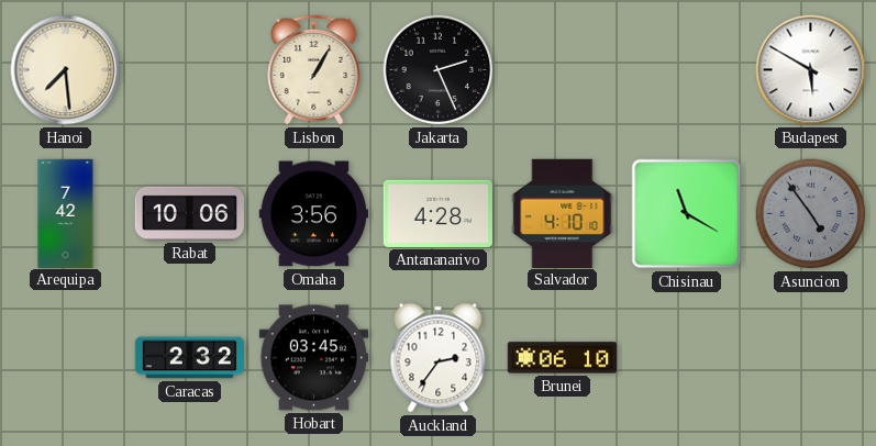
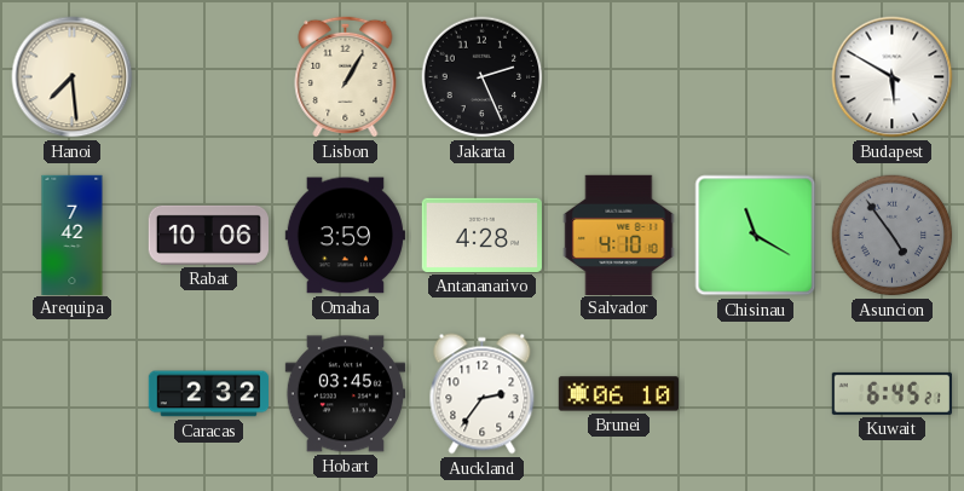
Omaha: 3:56 -> 3:59
Kuwait: none -> 6:45
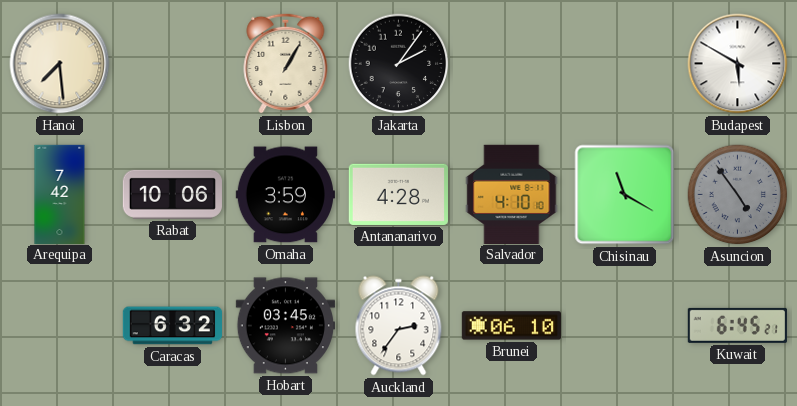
Jakarta: 2:26 -> 2:06
Caracas: 2:32 -> 6:32
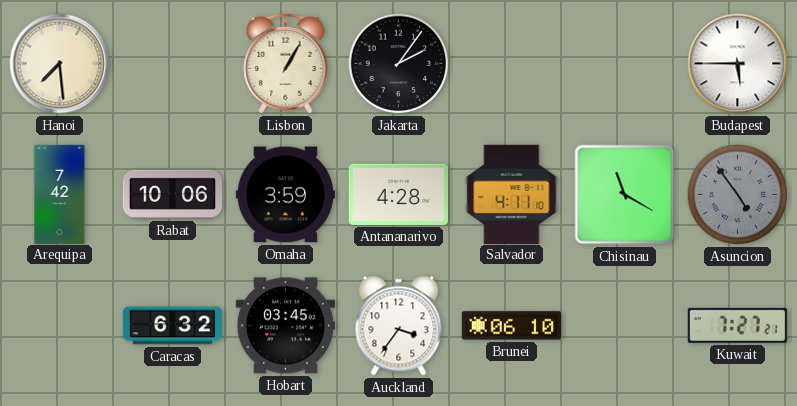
Budapest: 5:50 -> 5:45
Salvador: 4:10 -> 4:11
Auckland: 2:36 -> 3:36
Kuwait: 6:45 -> 7:27
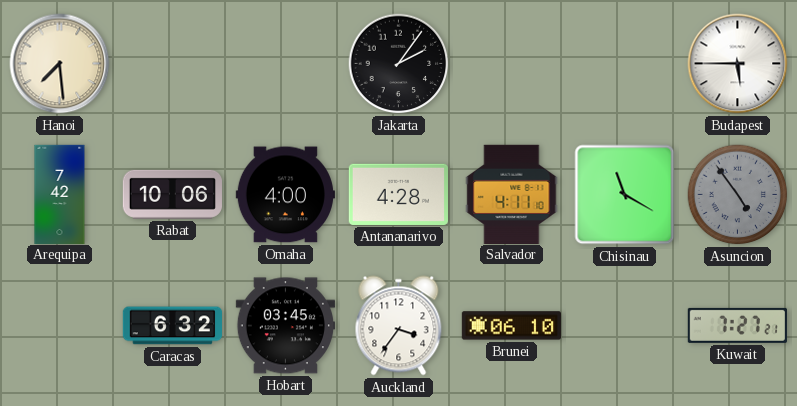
Lisbon: 1:05 -> none
Omaha: 3:59 -> 4:00
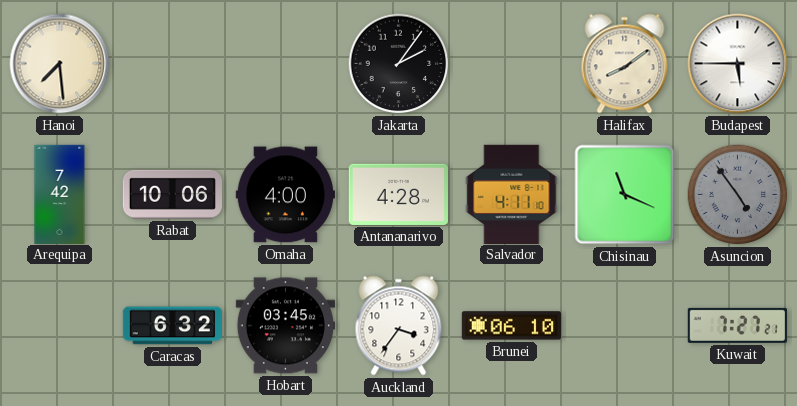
Halifax: none -> 8:09
Chisinau: 11:20 -> 11:19
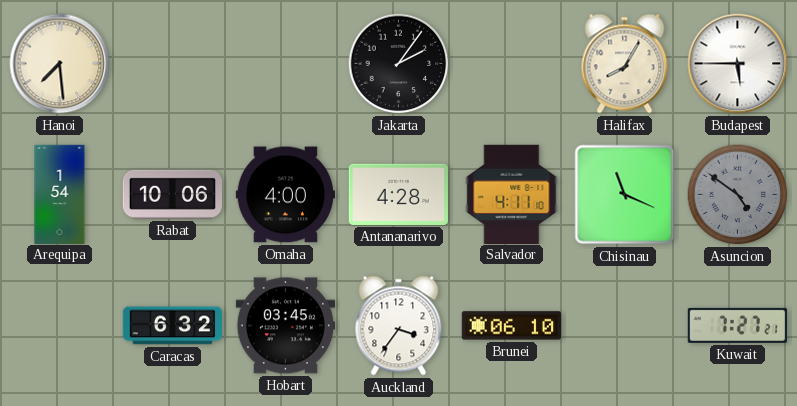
Halifax: 8:09 -> 8:05
Arequipa: 7:42 -> 1:54
Asuncion: 4:54 -> 4:51
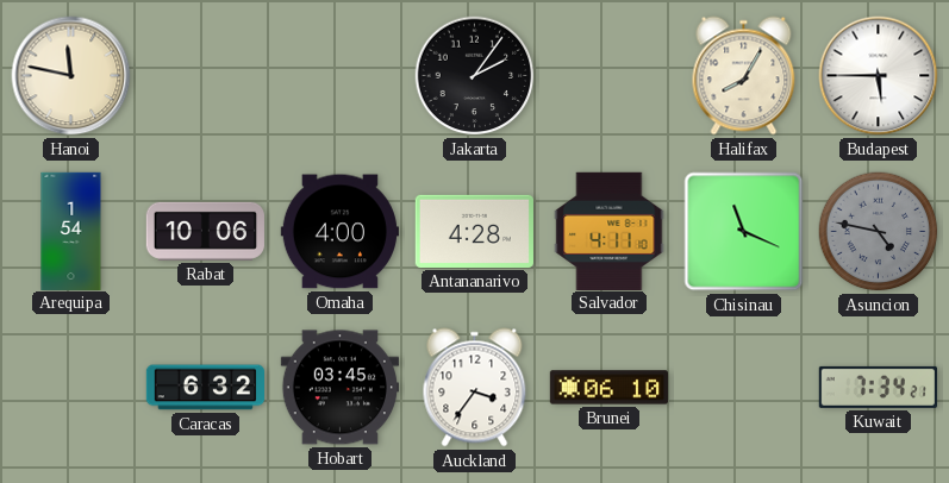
Hanoi: 7:29 -> 11:47
Asuncion: 4:51 -> 4:47
Kuwait: 7:27 -> 7:34
